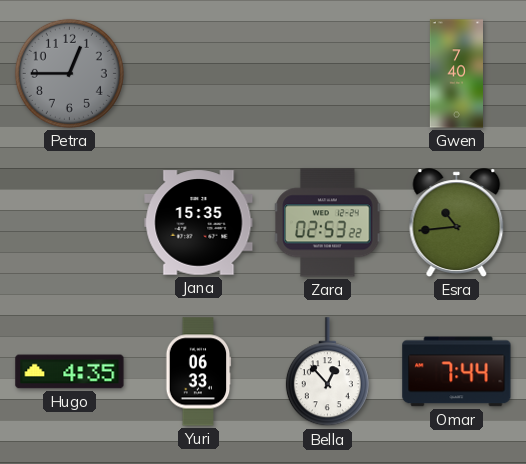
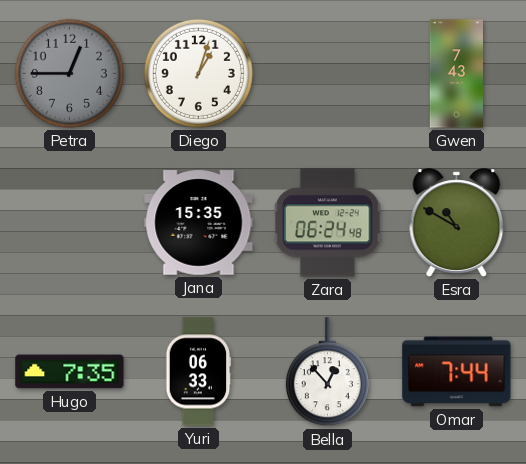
Diego: none -> 1:03
Gwen: 7:40 -> 7:43
Zara: 02:53 -> 06:24
Esra: 10:44 -> 10:50
Hugo: 4:35 -> 7:35
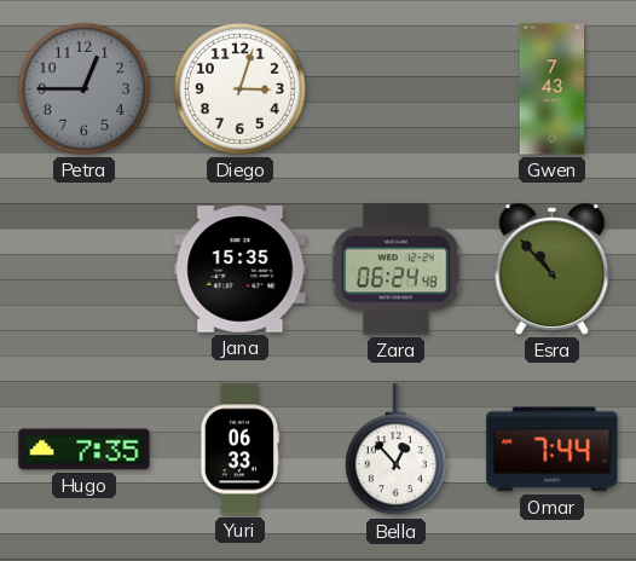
Diego: 1:03 -> 3:03
Esra: 10:50 -> 10:53
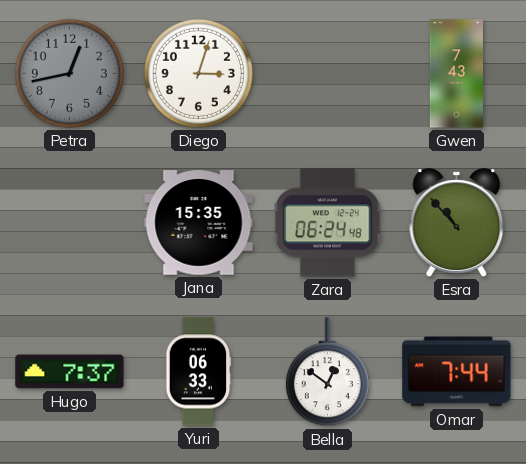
Petra: 12:45 -> 12:43
Hugo: 7:35 -> 7:37
Bella: 12:53 -> 12:51
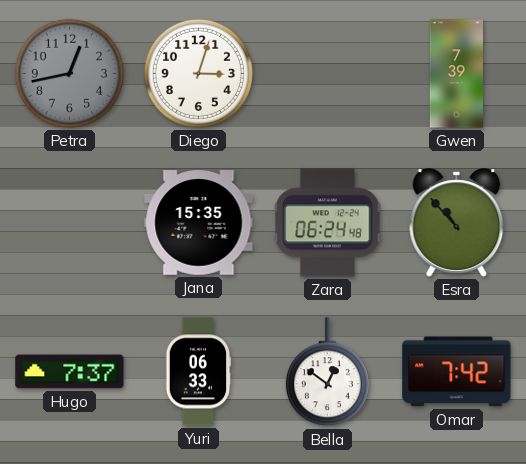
Gwen: 7:43 -> 7:39
Omar: 7:44 -> 7:42
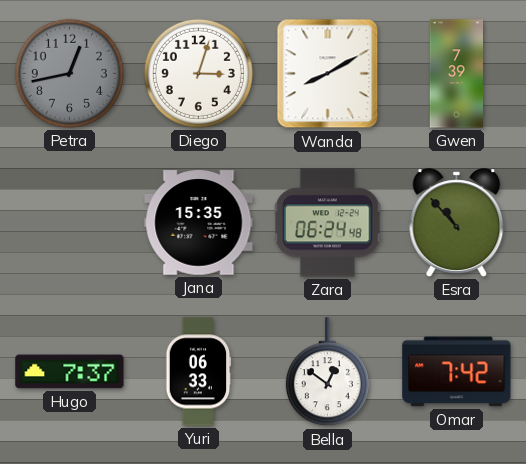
Wanda: none -> 8:10
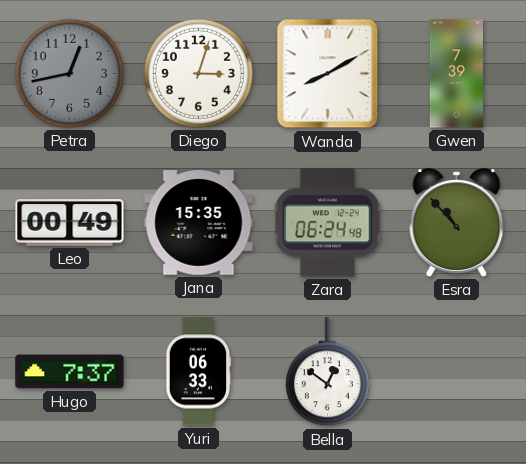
Leo: none -> 00:49
Omar: 7:42 -> none
